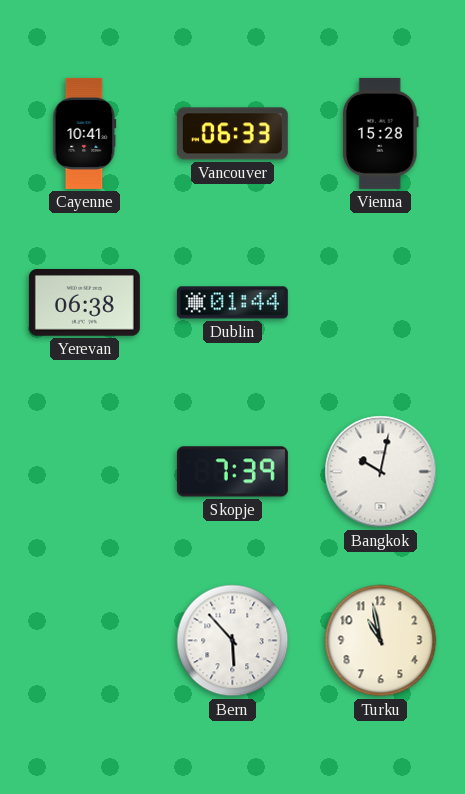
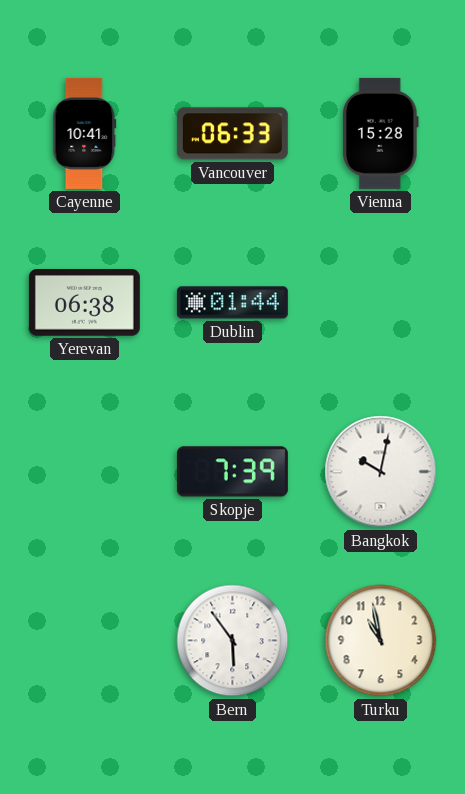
Bern: 5:53 -> 5:54
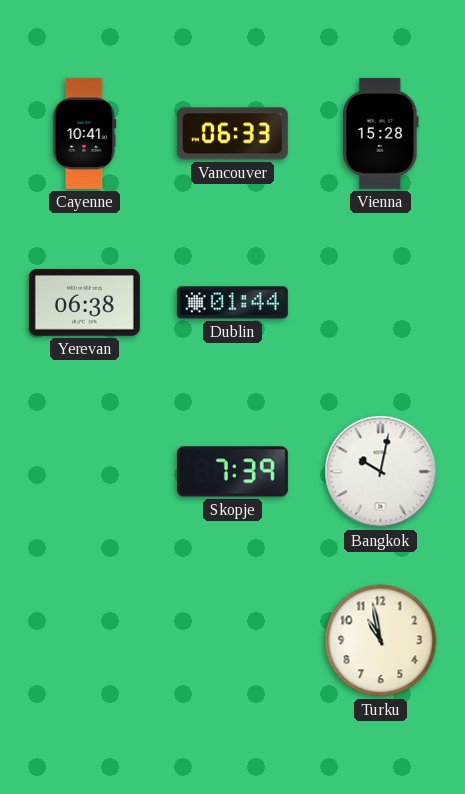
Bern: 5:54 -> none
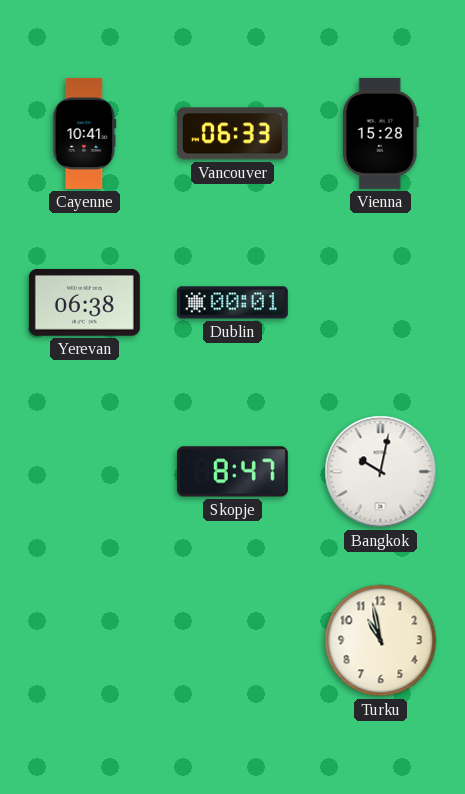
Dublin: 01:44 -> 00:01
Skopje: 7:39 -> 8:47
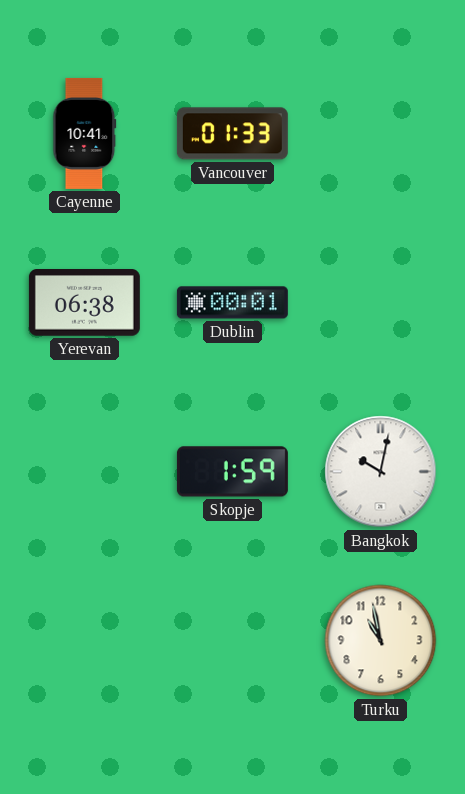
Vancouver: 06:33 -> 01:33
Vienna: 15:28 -> none
Skopje: 8:47 -> 1:59
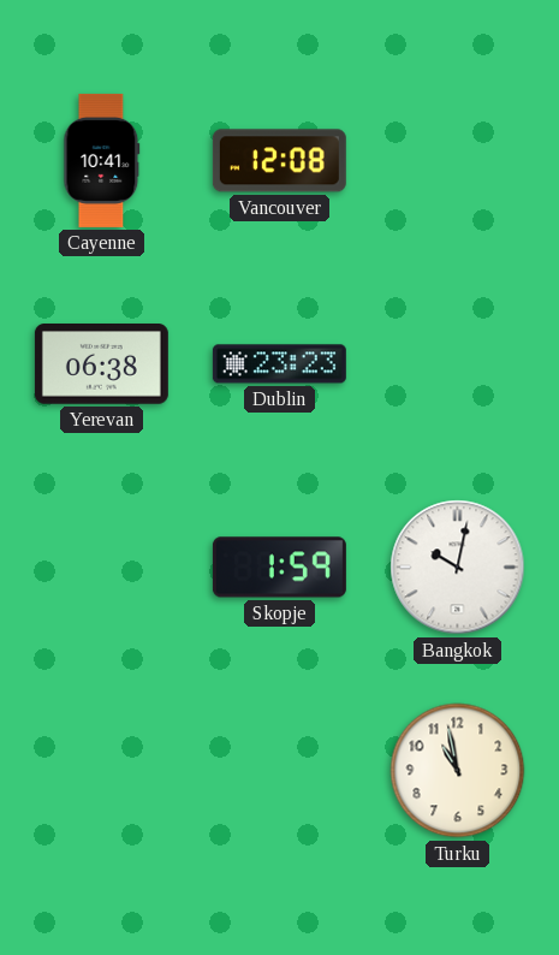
Vancouver: 01:33 -> 12:08
Dublin: 00:01 -> 23:23
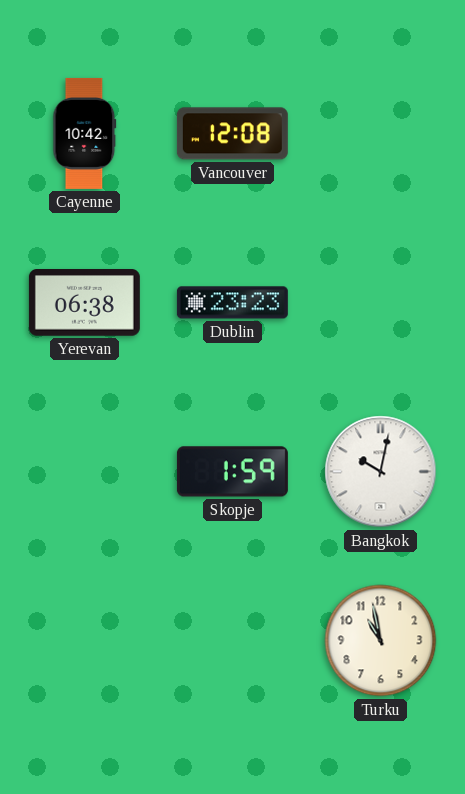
Cayenne: 10:41 -> 10:42
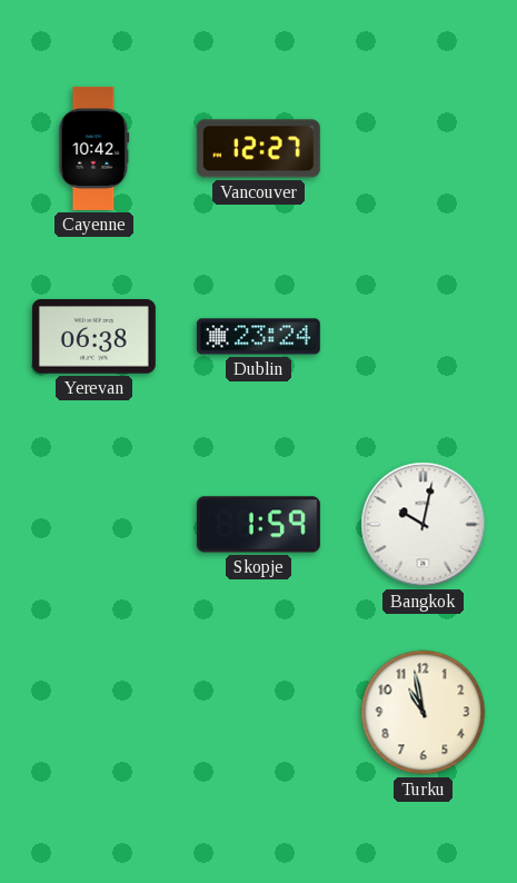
Vancouver: 12:08 -> 12:27
Dublin: 23:23 -> 23:24
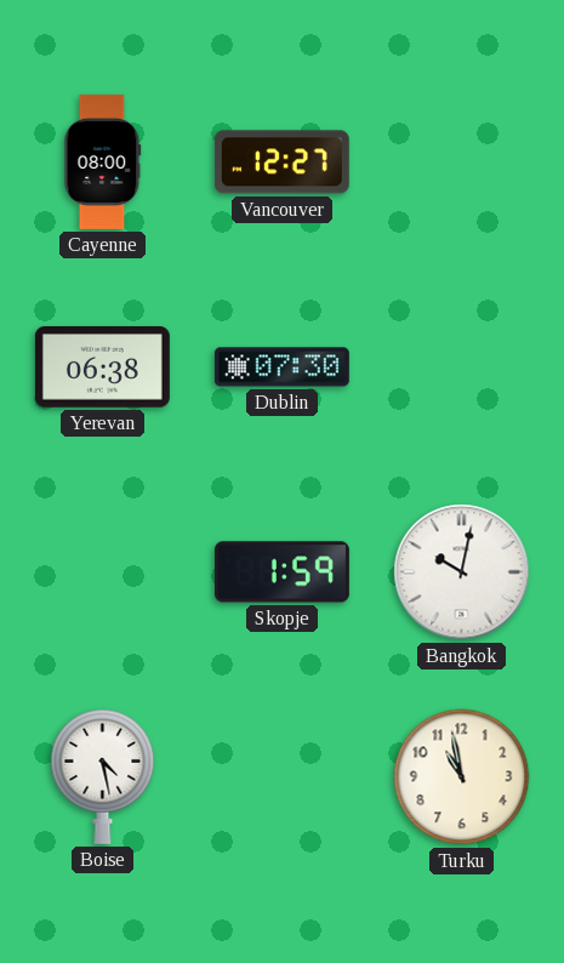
Cayenne: 10:42 -> 08:00
Dublin: 23:24 -> 07:30
Boise: none -> 4:28
